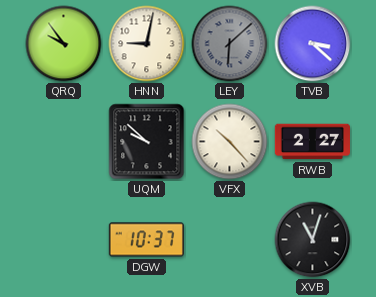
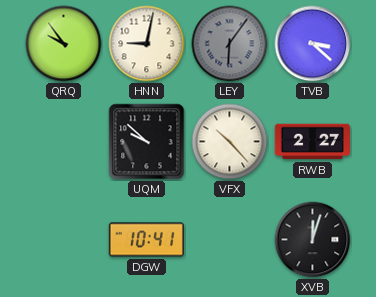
LEY: 6:08 -> 6:06
DGW: 10:37 -> 10:41
XVB: 11:03 -> 12:03
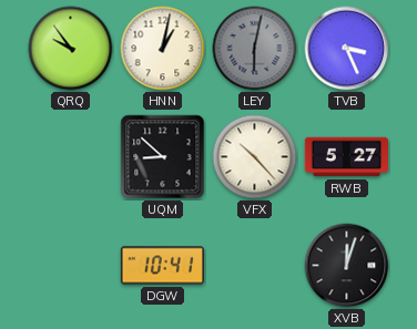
HNN: 9:02 -> 1:02
LEY: 6:06 -> 6:02
TVB: 3:22 -> 3:26
UQM: 9:52 -> 8:52
RWB: 2:27 -> 5:27
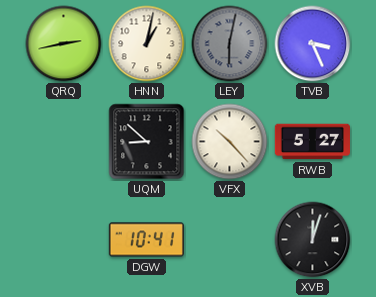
QRQ: 9:54 -> 2:43
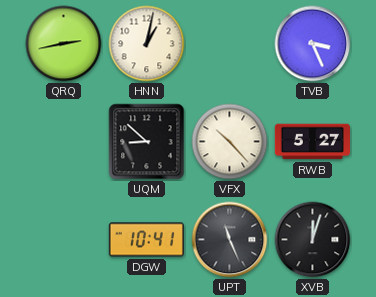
LEY: 6:02 -> none
UPT: none -> 11:26
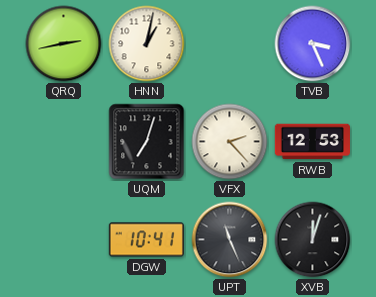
UQM: 8:52 -> 7:03
VFX: 10:23 -> 2:23
RWB: 5:27 -> 12:53
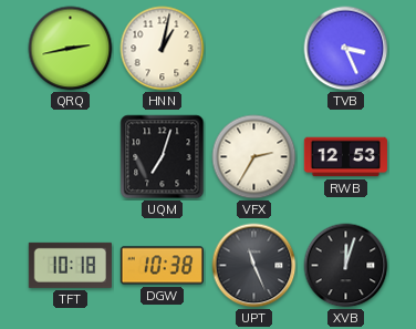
VFX: 2:23 -> 2:35
TFT: none -> 10:18
DGW: 10:41 -> 10:38
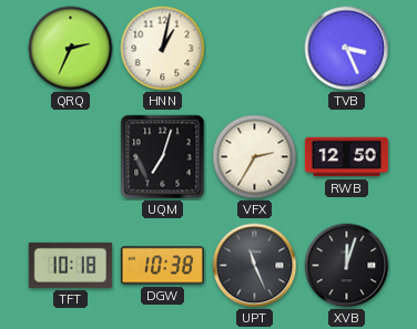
QRQ: 2:43 -> 2:34
RWB: 12:53 -> 12:50
